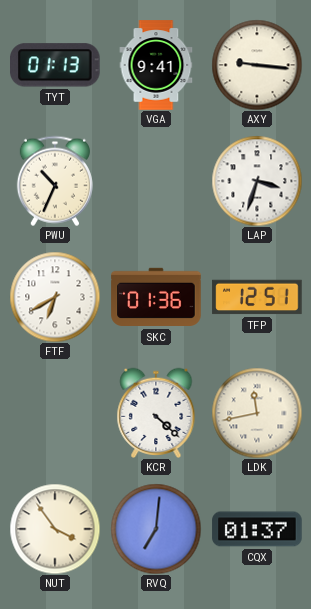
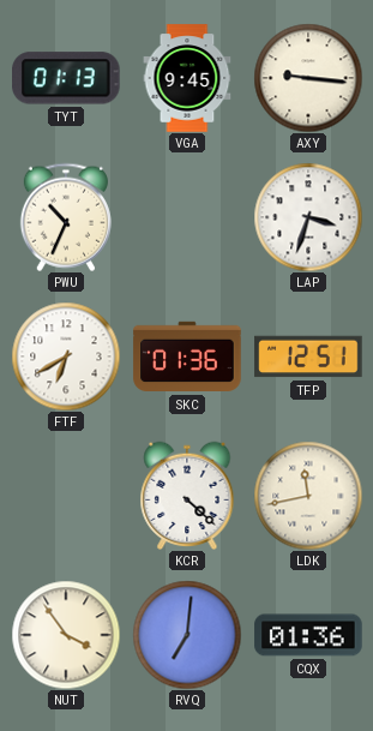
VGA: 9:41 -> 9:45
CQX: 01:37 -> 01:36
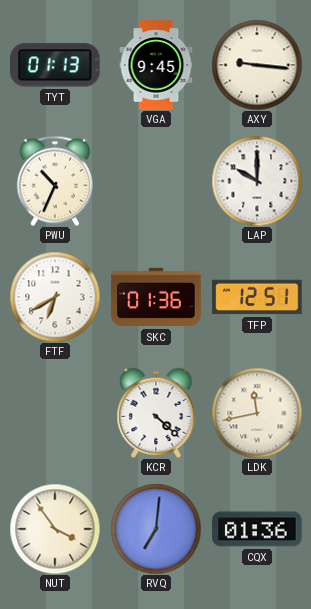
LAP: 3:33 -> 10:00
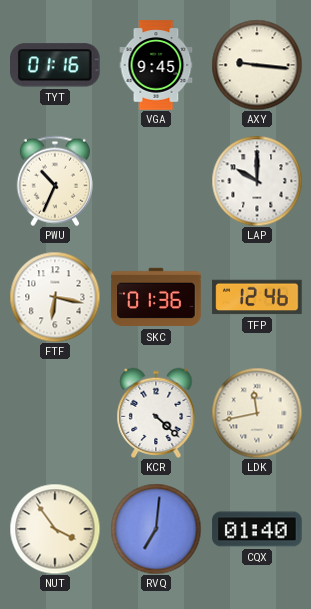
TYT: 01:13 -> 01:16
FTF: 6:40 -> 6:17
TFP: 12:51 -> 12:46
CQX: 01:36 -> 01:40
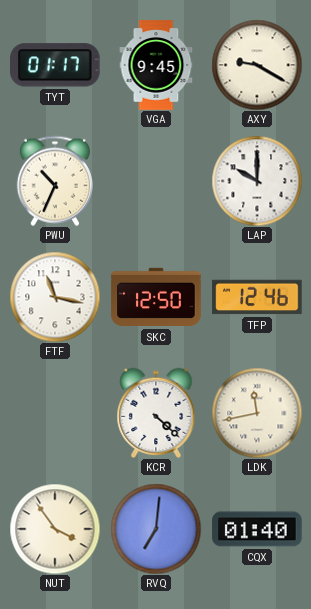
TYT: 01:16 -> 01:17
AXY: 9:16 -> 9:20
FTF: 6:17 -> 11:17
SKC: 01:36 -> 12:50
